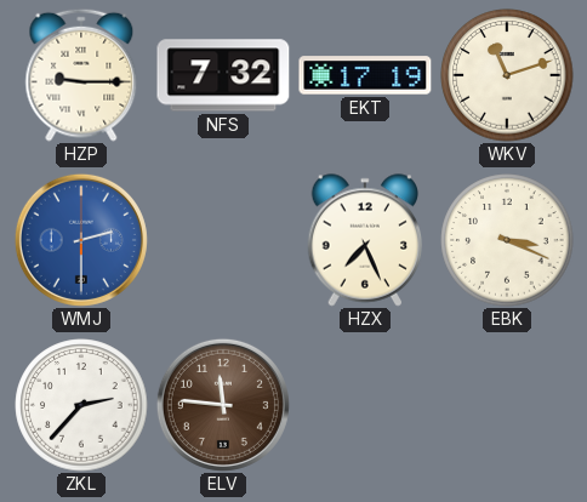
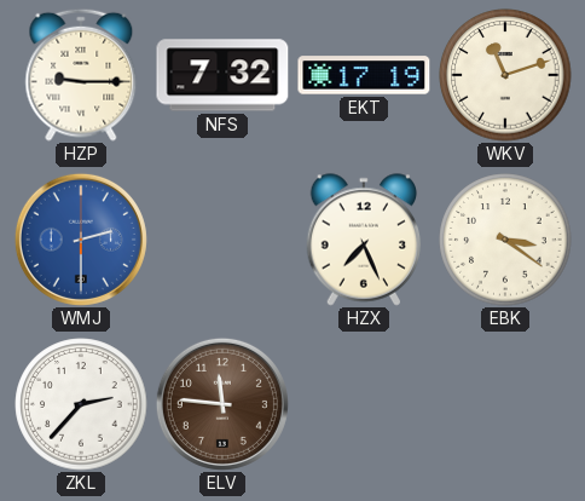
EBK: 3:19 -> 3:21
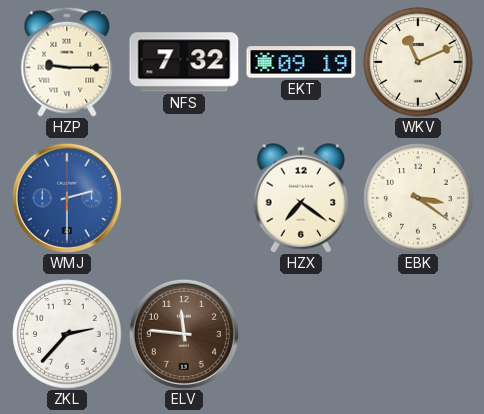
EKT: 17:19 -> 09:19
WKV: 11:12 -> 11:11
HZX: 7:26 -> 7:21
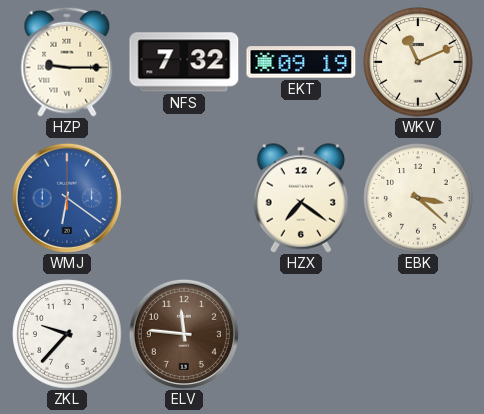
WMJ: 2:30 -> 6:21
EBK: 3:21 -> 3:22
ZKL: 2:37 -> 9:37
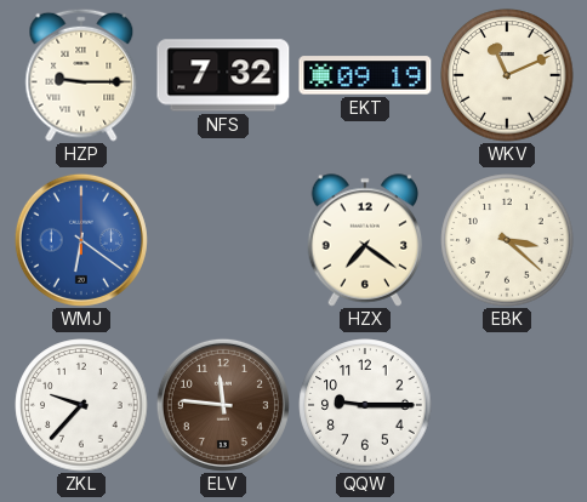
QQW: none -> 9:15
